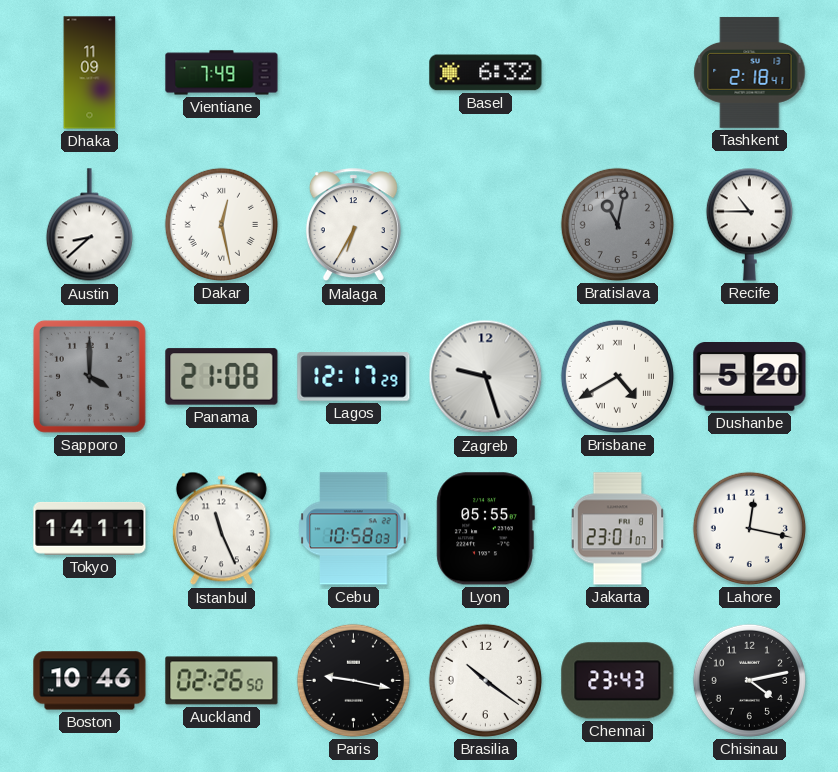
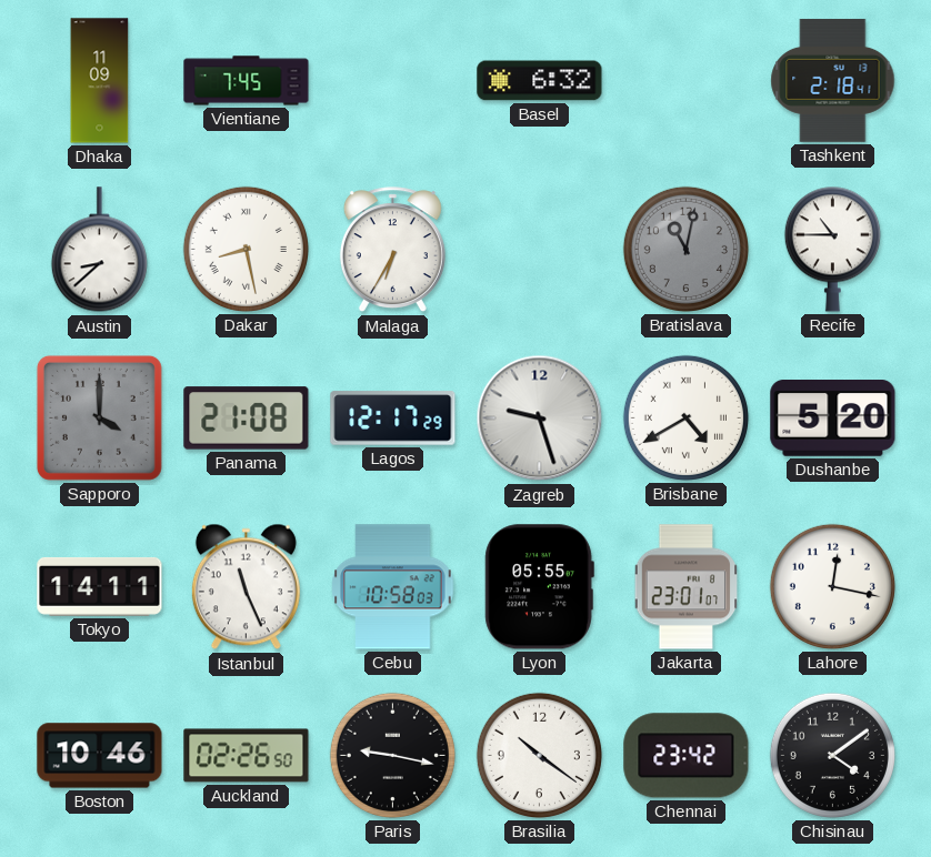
Vientiane: 7:49 -> 7:45
Dakar: 12:28 -> 8:28
Chennai: 23:43 -> 23:42
Chisinau: 4:13 -> 4:09
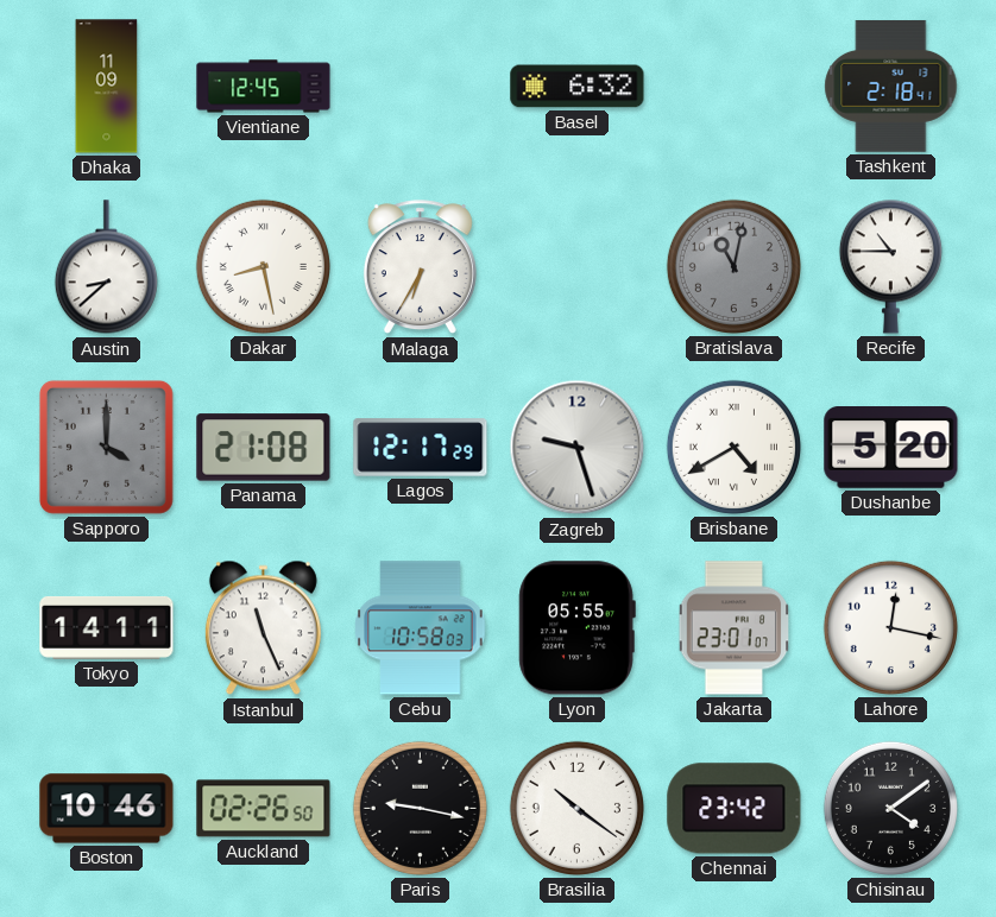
Vientiane: 7:45 -> 12:45
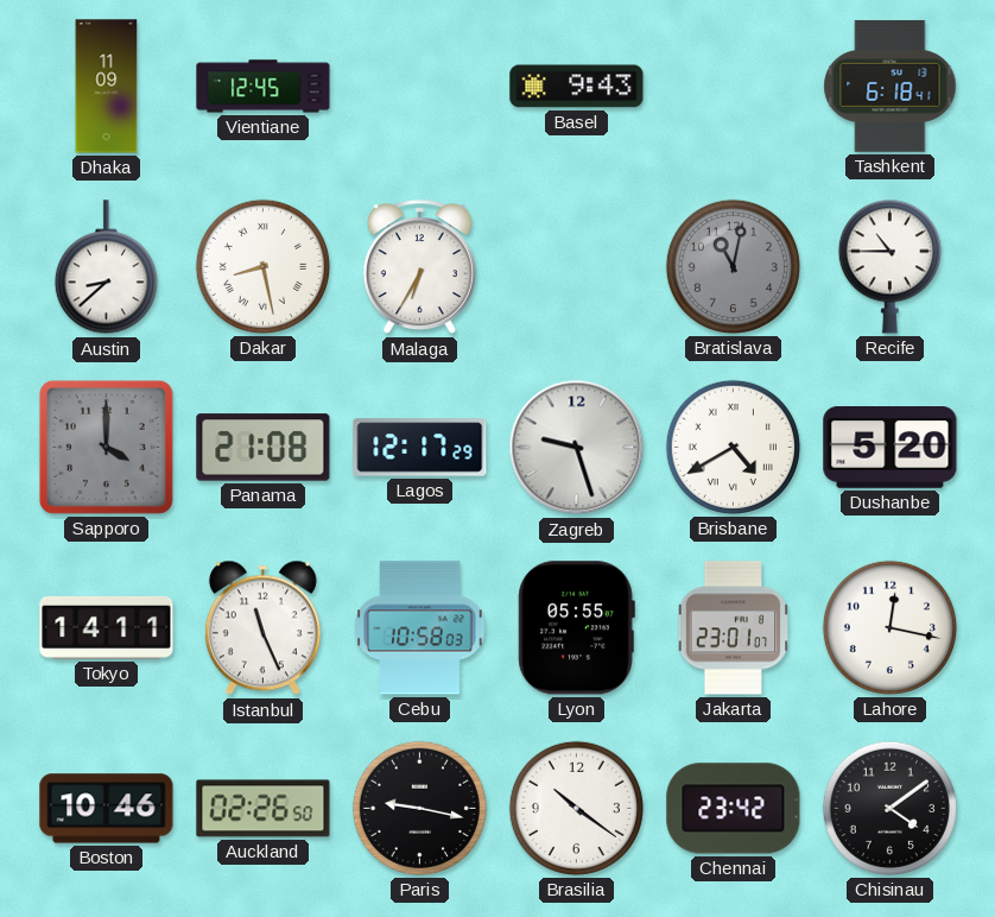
Basel: 6:32 -> 9:43
Tashkent: 2:18 -> 6:18
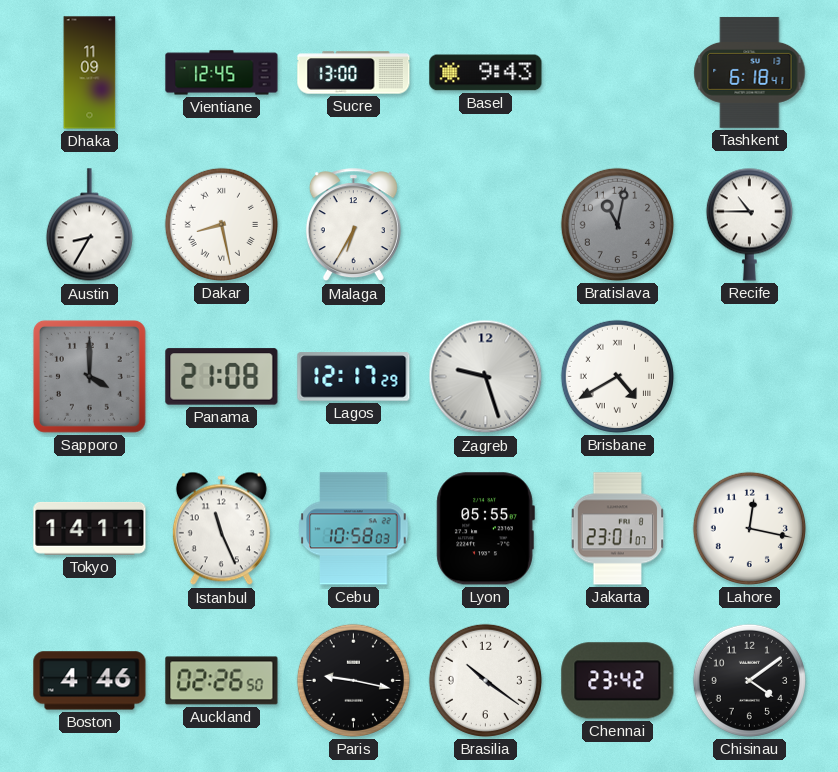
Sucre: none -> 13:00
Austin: 8:38 -> 8:35
Dushanbe: 5:20 -> none
Boston: 10:46 -> 4:46
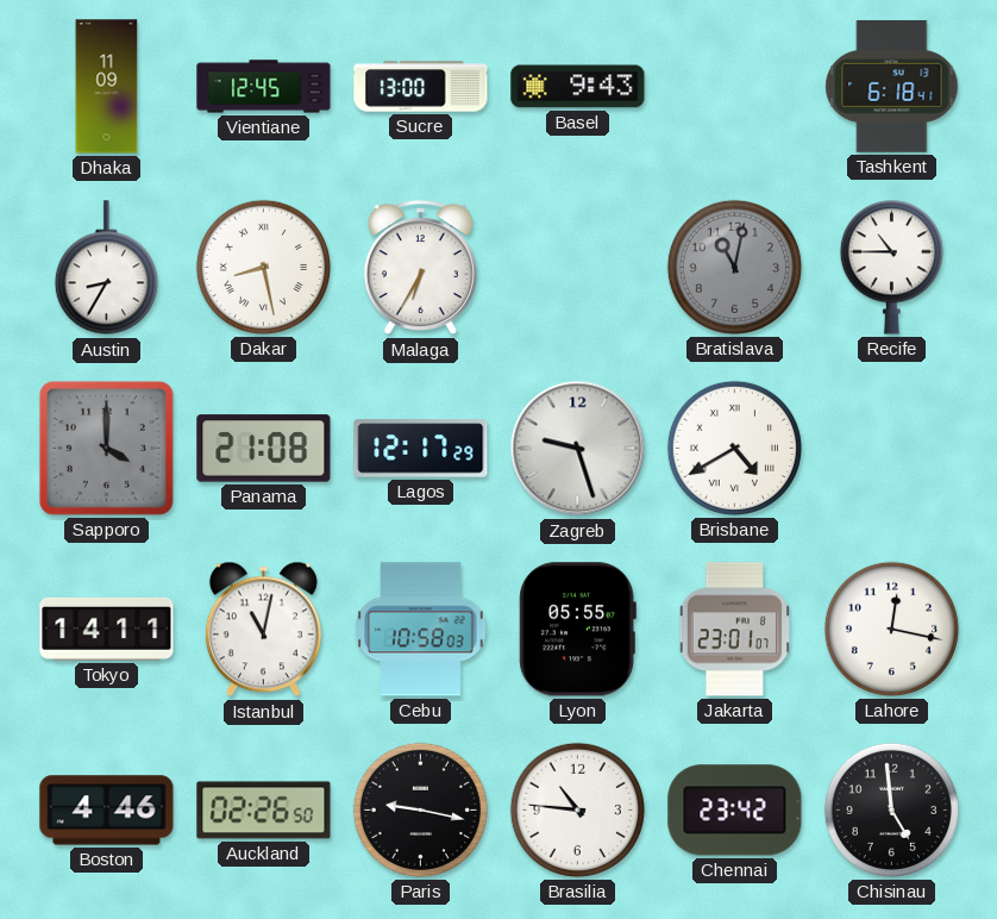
Istanbul: 11:26 -> 11:02
Brasilia: 10:21 -> 10:46
Chisinau: 4:09 -> 4:59
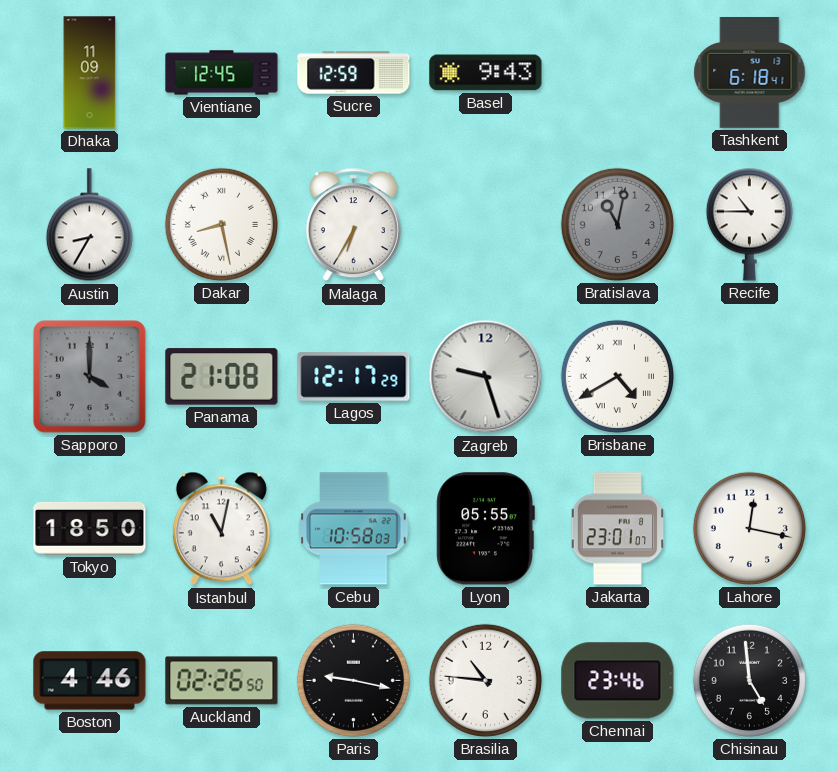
Sucre: 13:00 -> 12:59
Tokyo: 14:11 -> 18:50
Chennai: 23:42 -> 23:46
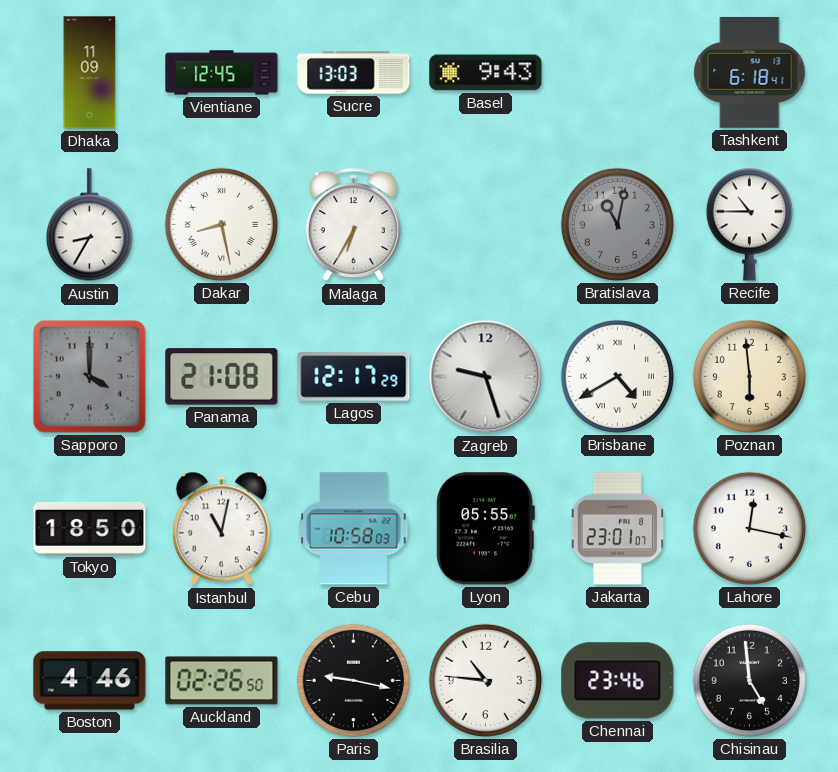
Sucre: 12:59 -> 13:03
Poznan: none -> 5:59
